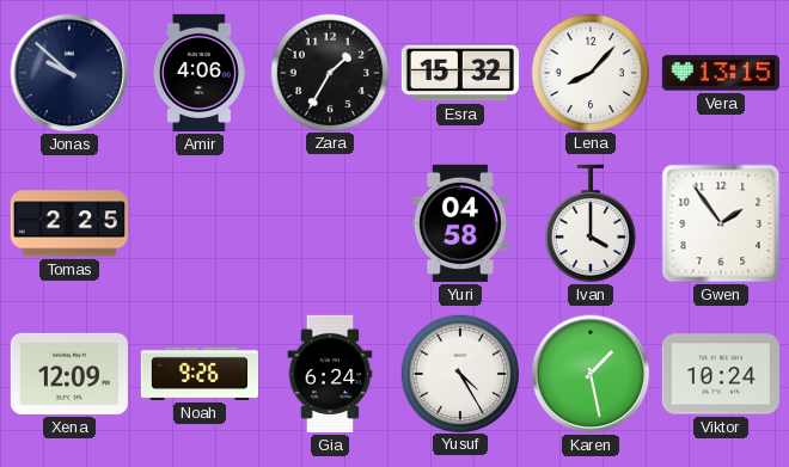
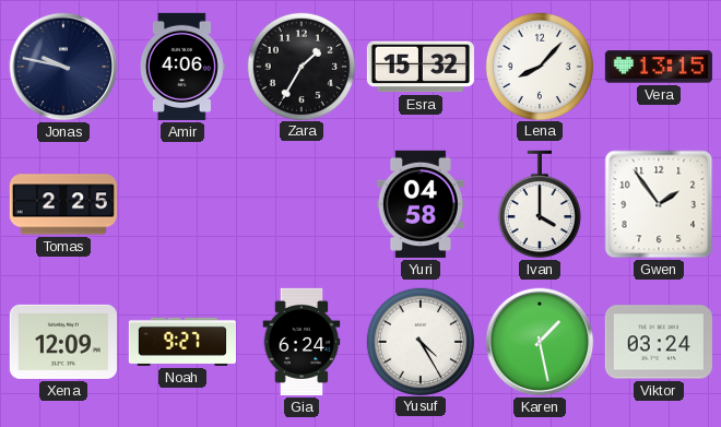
Jonas: 9:52 -> 9:47
Noah: 9:26 -> 9:27
Viktor: 10:24 -> 03:24
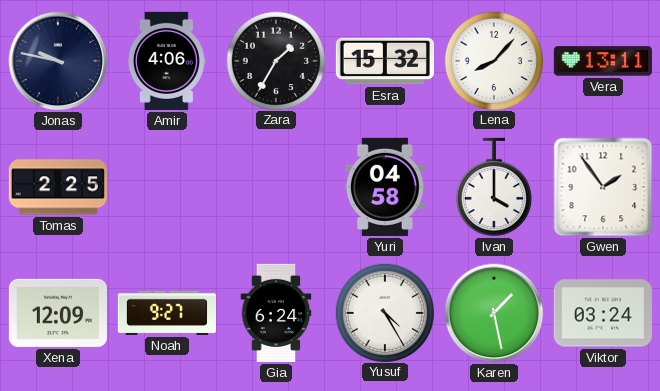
Vera: 13:15 -> 13:11
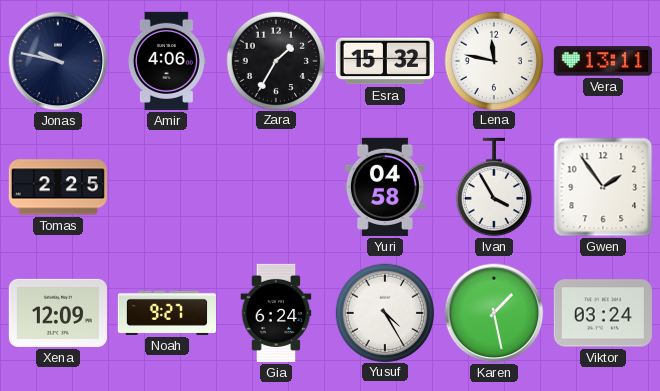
Lena: 8:07 -> 11:47
Ivan: 4:00 -> 3:55
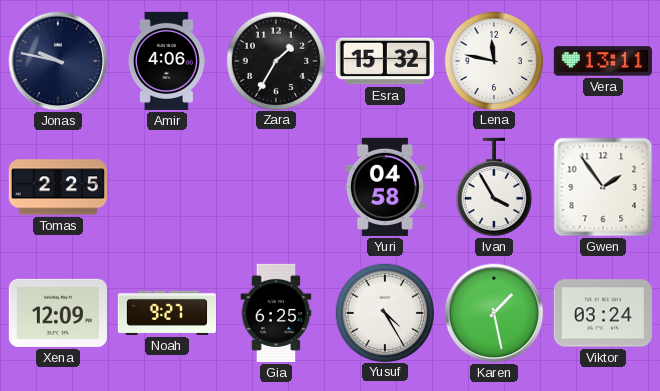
Gia: 6:24 -> 6:25
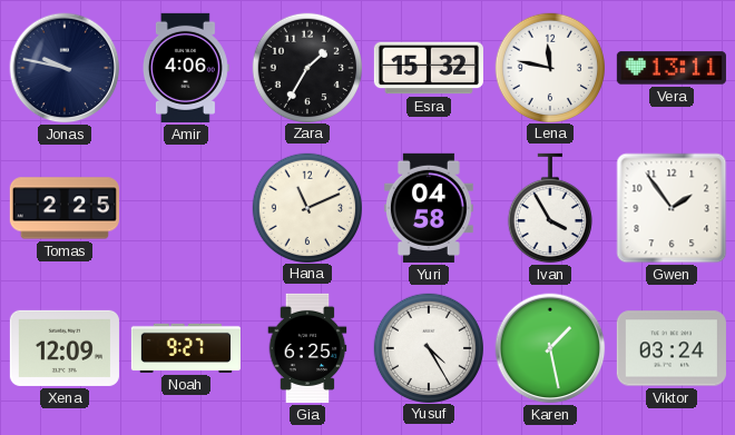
Hana: none -> 11:11
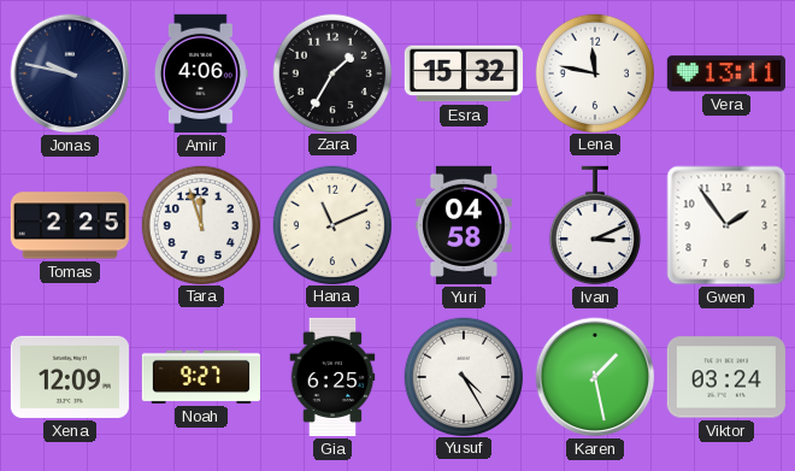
Tara: none -> 11:57
Ivan: 3:55 -> 3:11
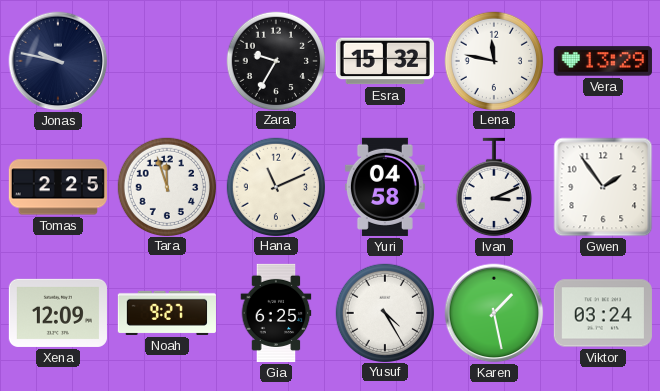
Amir: 4:06 -> none
Zara: 1:35 -> 9:35
Vera: 13:11 -> 13:29
